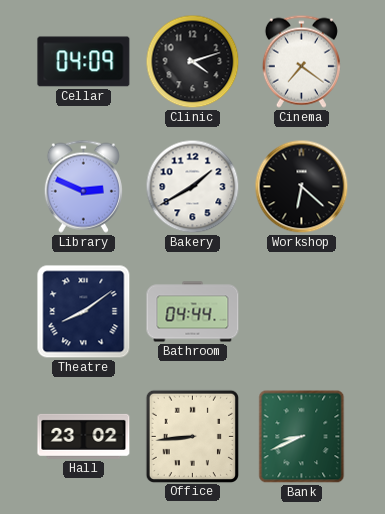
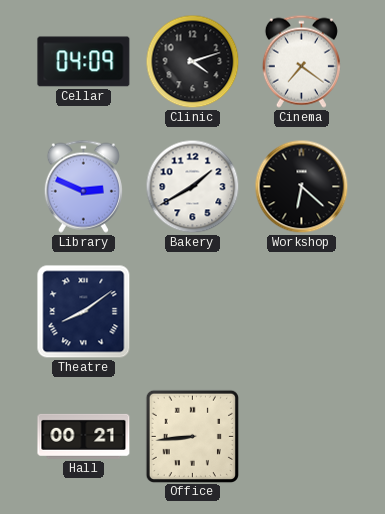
Bathroom: 04:44 -> none
Hall: 23:02 -> 00:21
Bank: 8:41 -> none
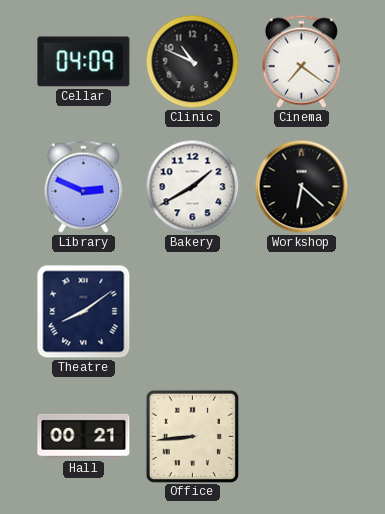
Clinic: 4:12 -> 10:49
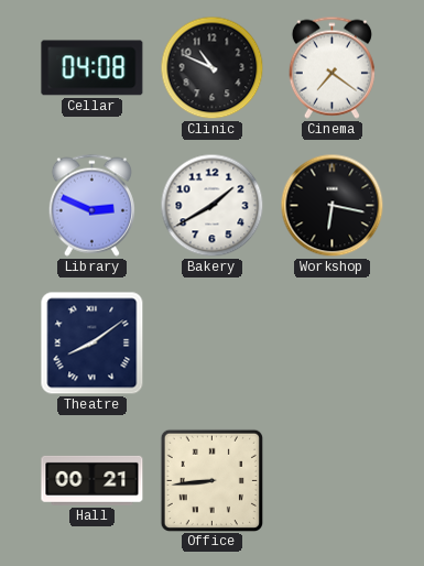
Cellar: 04:09 -> 04:08
Workshop: 6:22 -> 6:17
